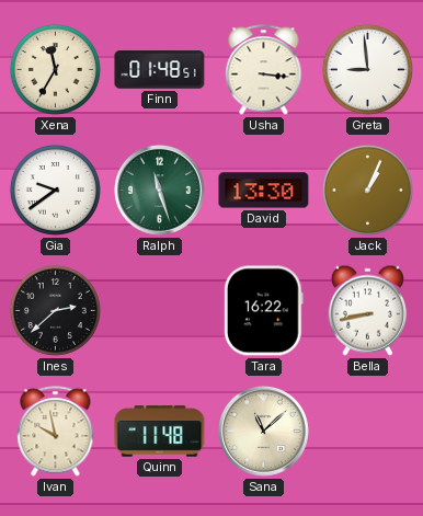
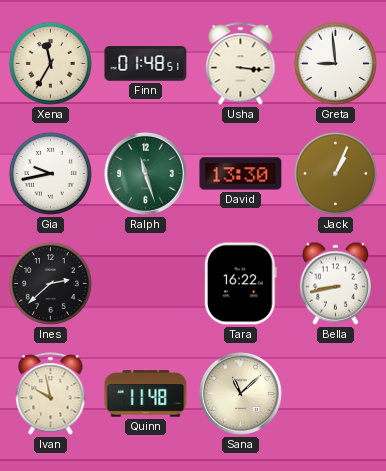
Gia: 9:39 -> 9:43
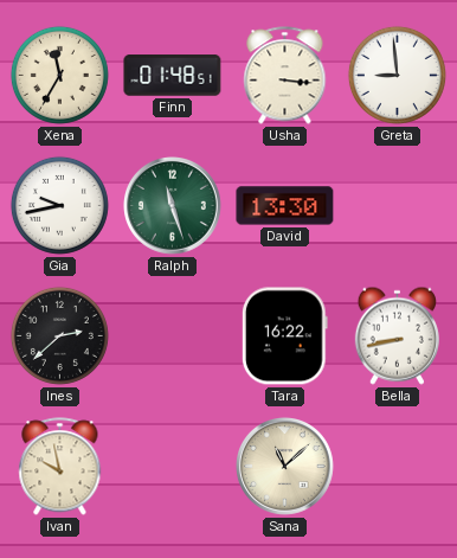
Jack: 1:04 -> none
Quinn: 11:48 -> none
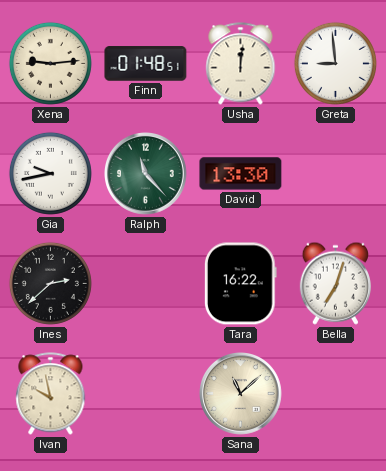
Xena: 11:35 -> 9:14
Usha: 3:16 -> 12:01
Ralph: 11:27 -> 11:23
Bella: 8:43 -> 7:03
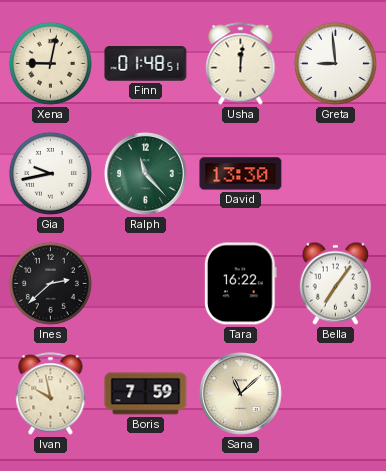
Xena: 9:14 -> 9:02
Bella: 7:03 -> 7:06
Boris: none -> 7:59
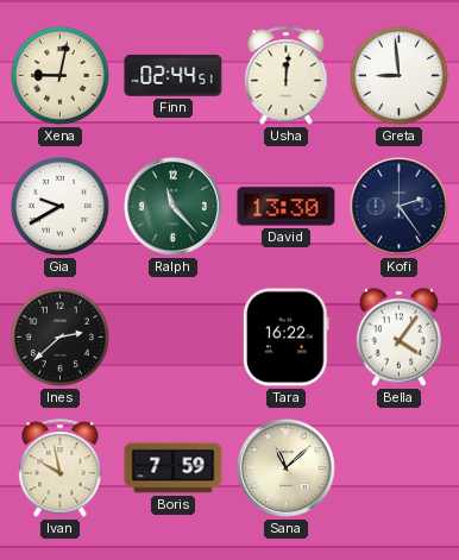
Finn: 01:48 -> 02:44
Gia: 9:43 -> 9:40
Kofi: none -> 2:24
Bella: 7:06 -> 4:06
